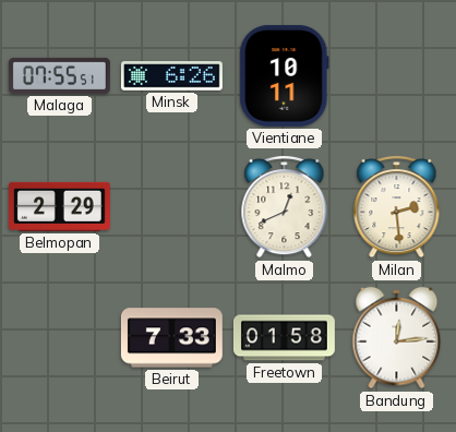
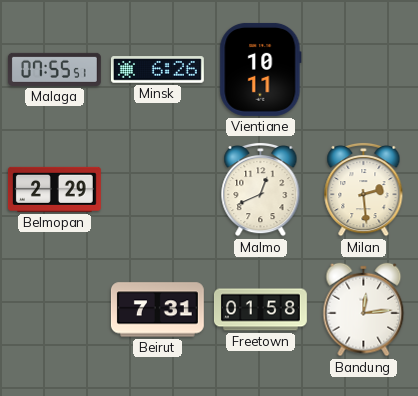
Beirut: 7:33 -> 7:31
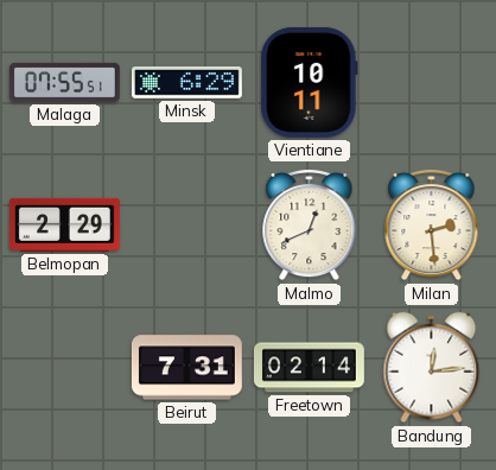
Minsk: 6:26 -> 6:29
Freetown: 01:58 -> 02:14
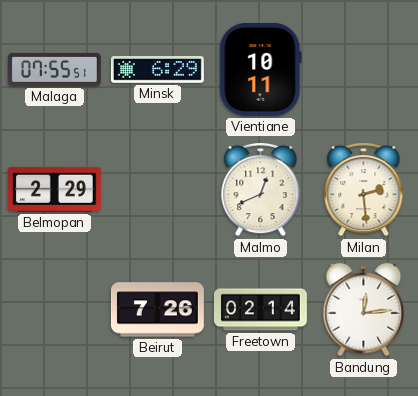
Beirut: 7:31 -> 7:26
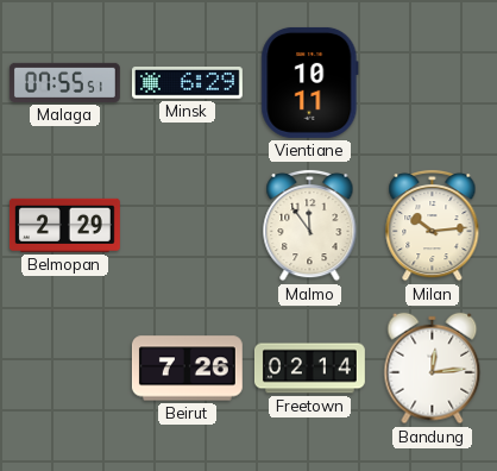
Malmo: 12:41 -> 11:54
Milan: 2:29 -> 10:14
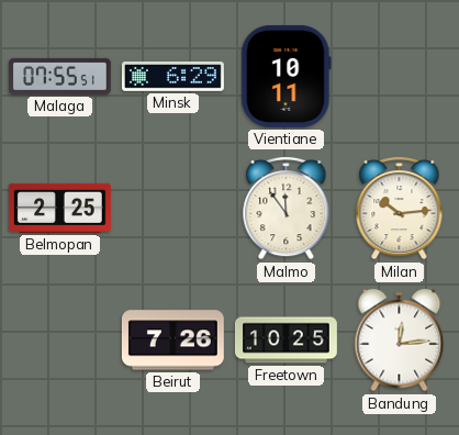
Belmopan: 2:29 -> 2:25
Freetown: 02:14 -> 10:25
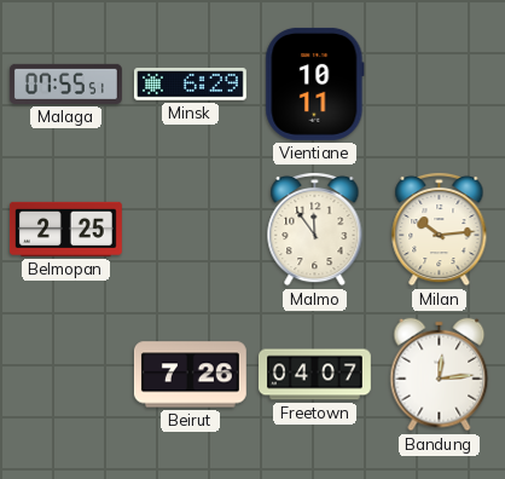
Freetown: 10:25 -> 04:07
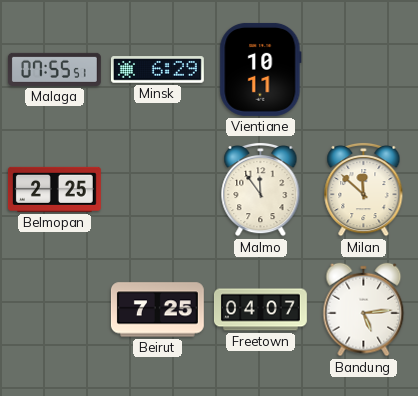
Milan: 10:14 -> 11:52
Beirut: 7:26 -> 7:25
Bandung: 12:14 -> 5:14
